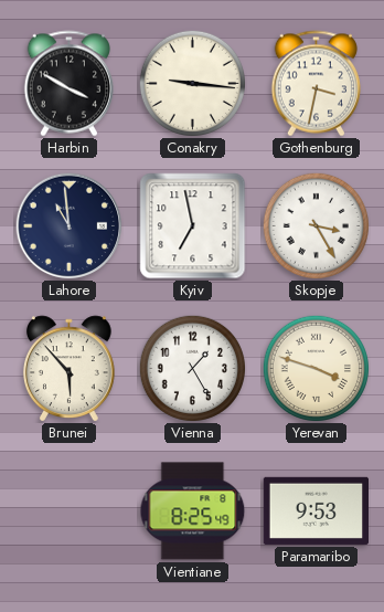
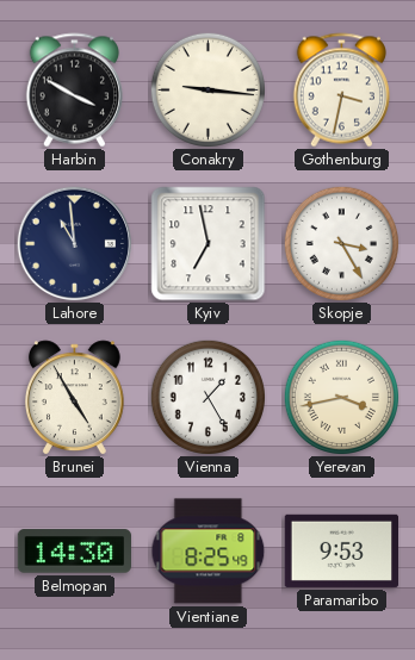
Brunei: 5:53 -> 4:55
Yerevan: 3:48 -> 3:43
Belmopan: none -> 14:30
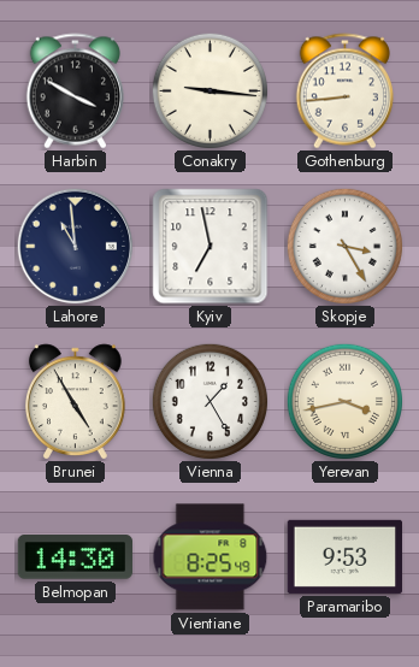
Gothenburg: 3:32 -> 8:44
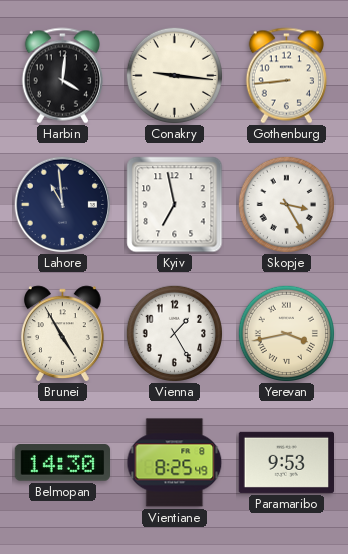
Harbin: 3:50 -> 4:01
